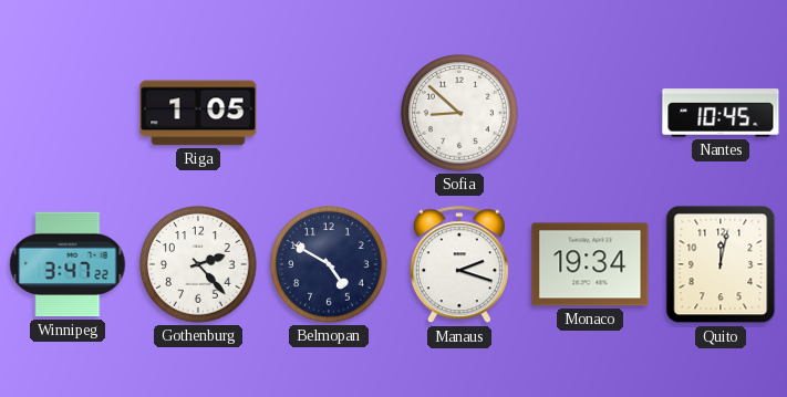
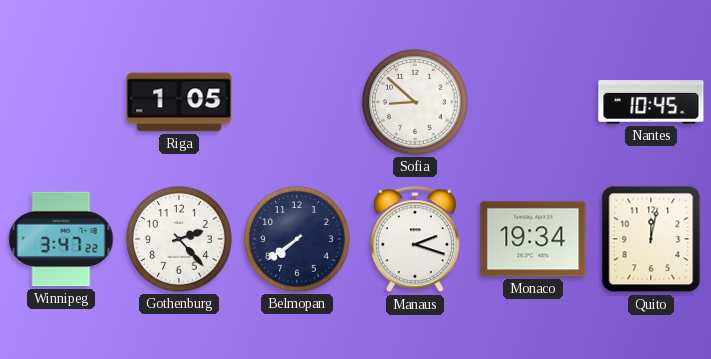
Belmopan: 4:50 -> 7:39
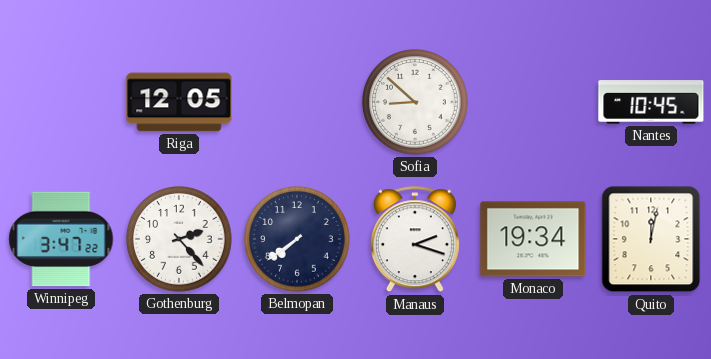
Riga: 1:05 -> 12:05
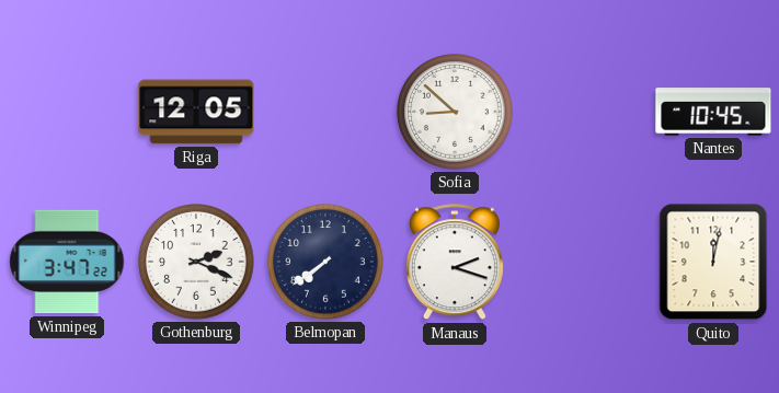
Gothenburg: 2:23 -> 2:19
Monaco: 19:34 -> none
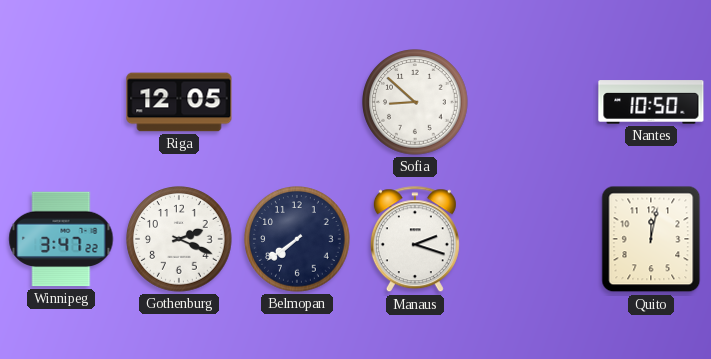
Nantes: 10:45 -> 10:50
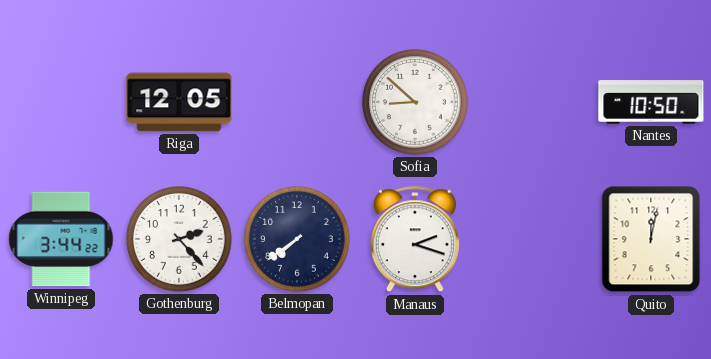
Winnipeg: 3:47 -> 3:44
Gothenburg: 2:19 -> 2:23
